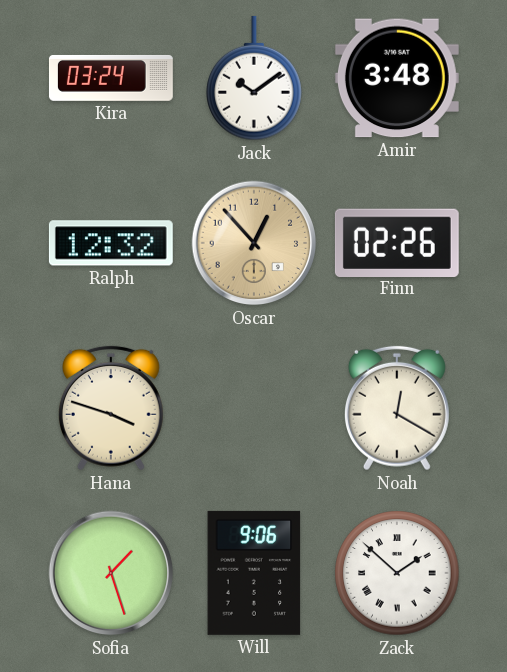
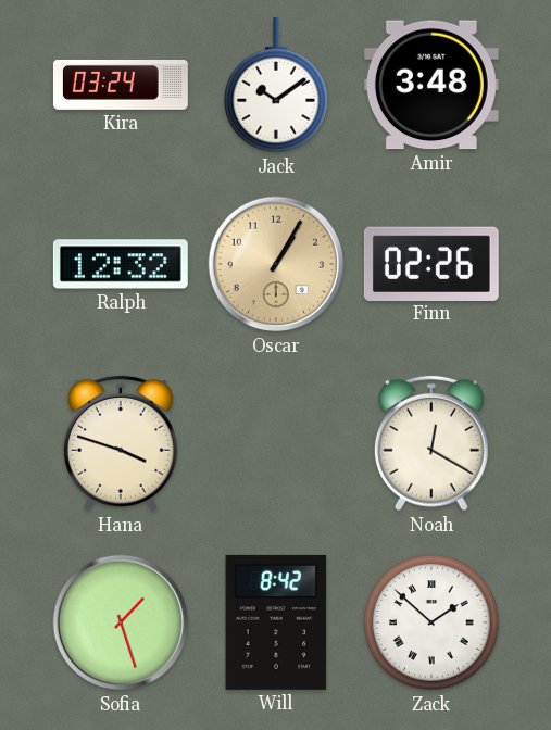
Oscar: 12:53 -> 1:05
Will: 9:06 -> 8:42
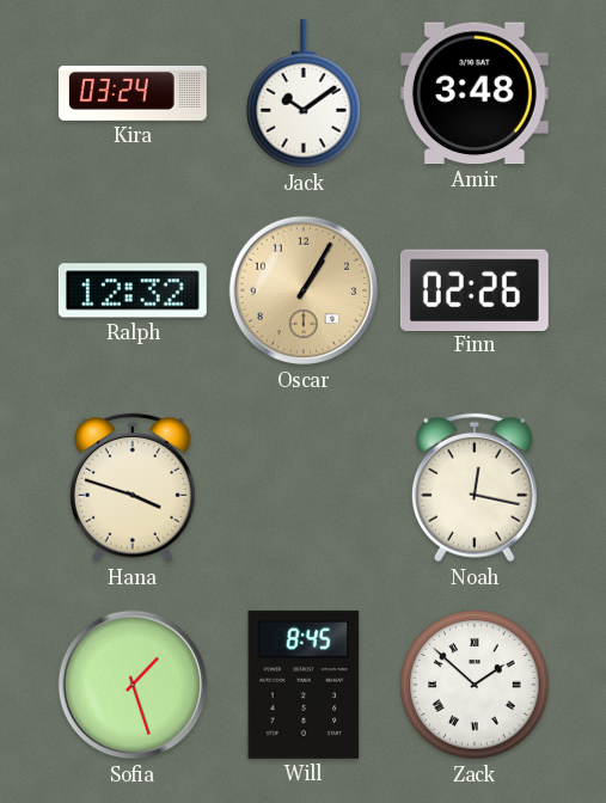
Noah: 12:20 -> 12:17
Will: 8:42 -> 8:45
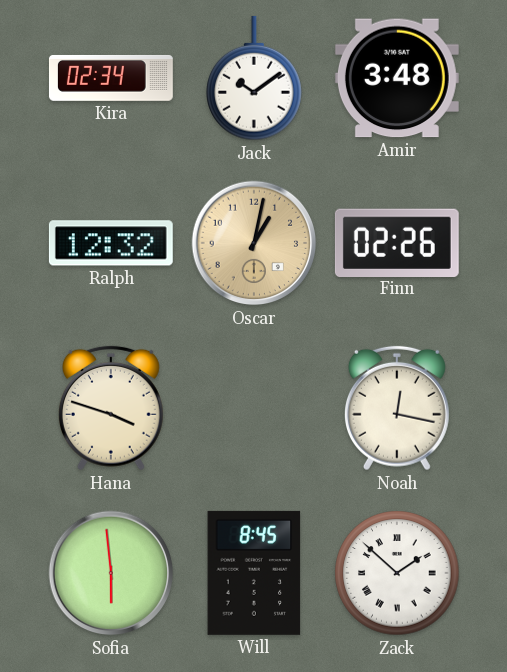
Kira: 03:24 -> 02:34
Oscar: 1:05 -> 1:02
Sofia: 1:27 -> 5:59
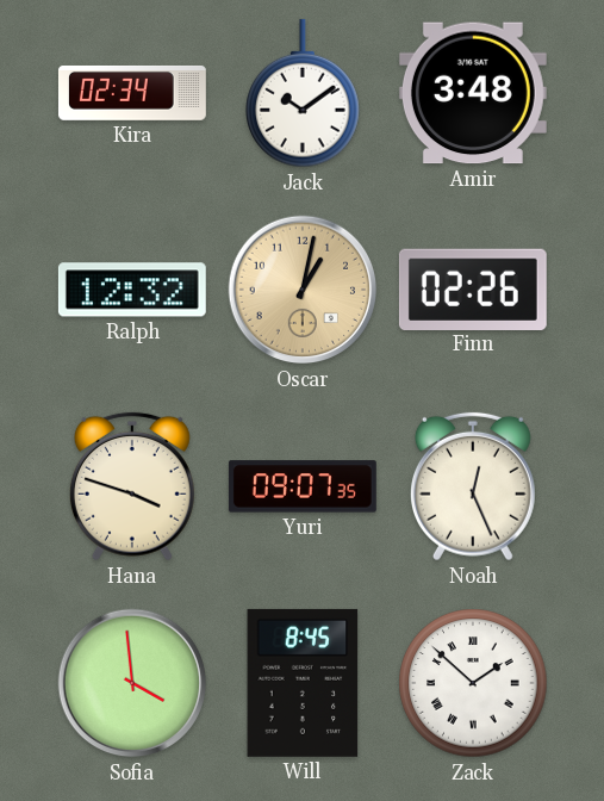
Yuri: none -> 09:07
Noah: 12:17 -> 12:26
Sofia: 5:59 -> 3:59
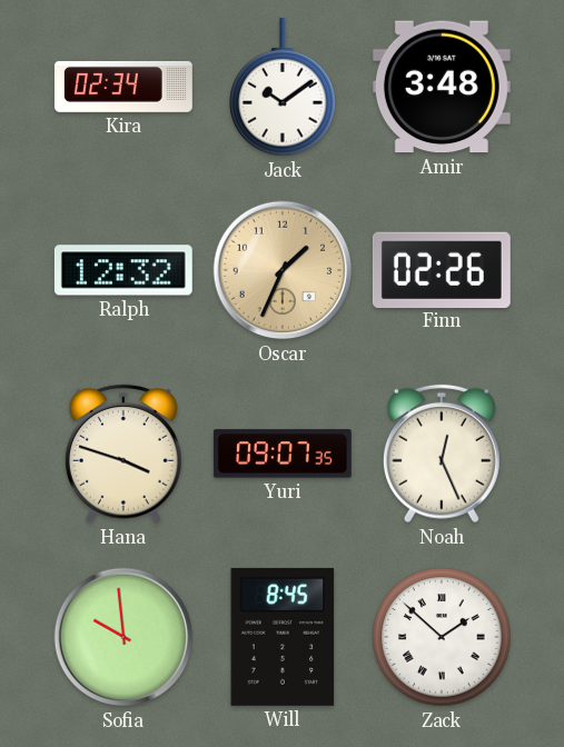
Oscar: 1:02 -> 1:34
Sofia: 3:59 -> 9:59
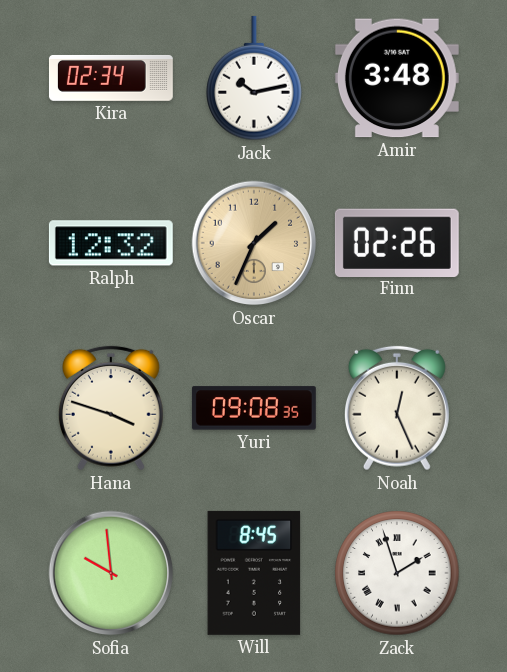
Jack: 10:09 -> 10:13
Yuri: 09:07 -> 09:08
Zack: 1:52 -> 1:57
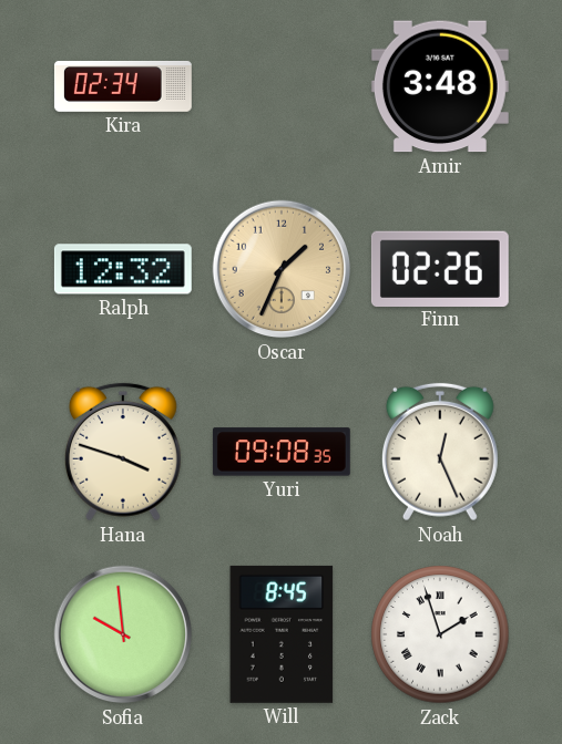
Jack: 10:13 -> none
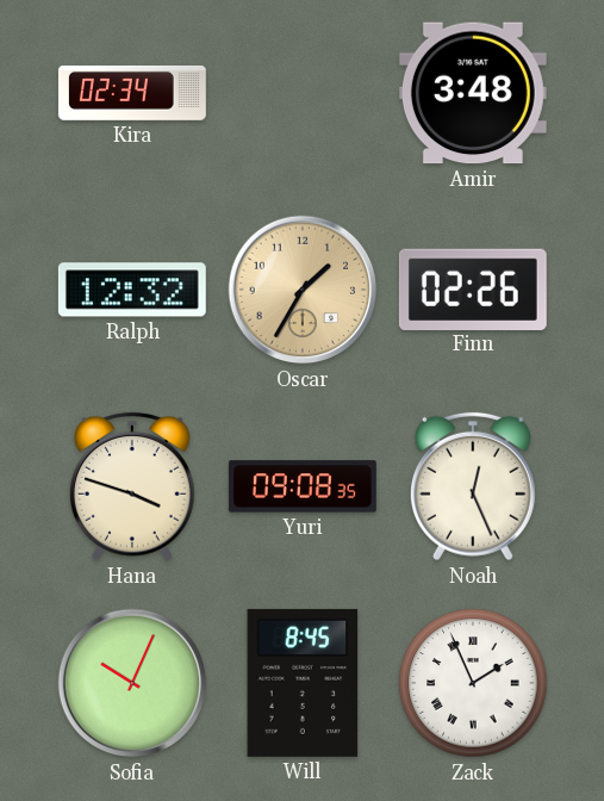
Oscar: 1:34 -> 1:35
Sofia: 9:59 -> 10:04
Zack: 1:57 -> 1:56
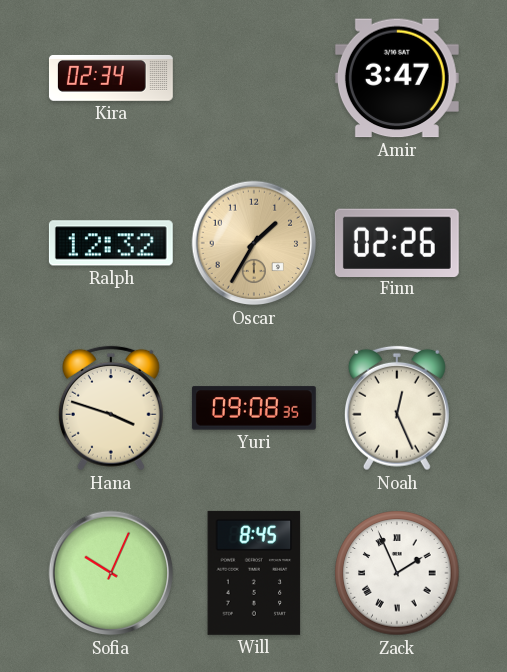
Amir: 3:48 -> 3:47
